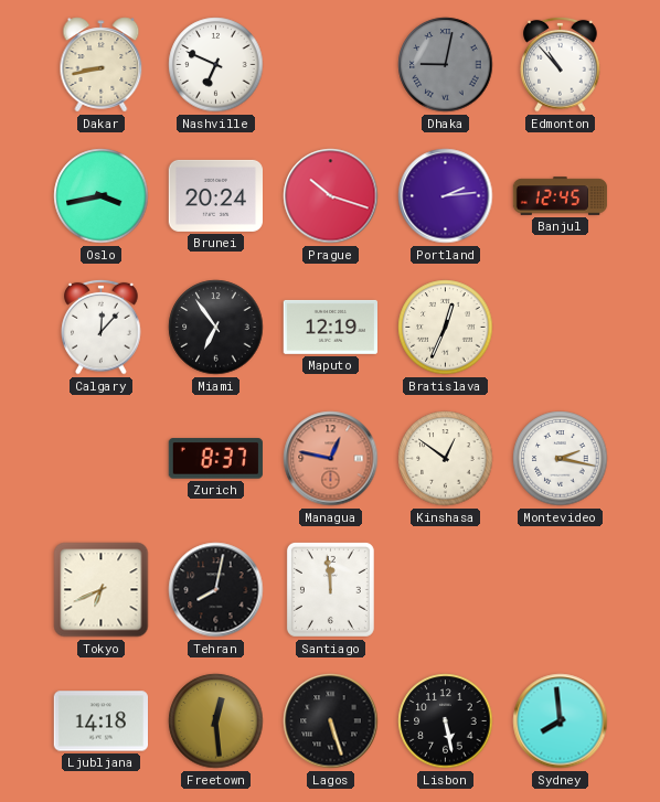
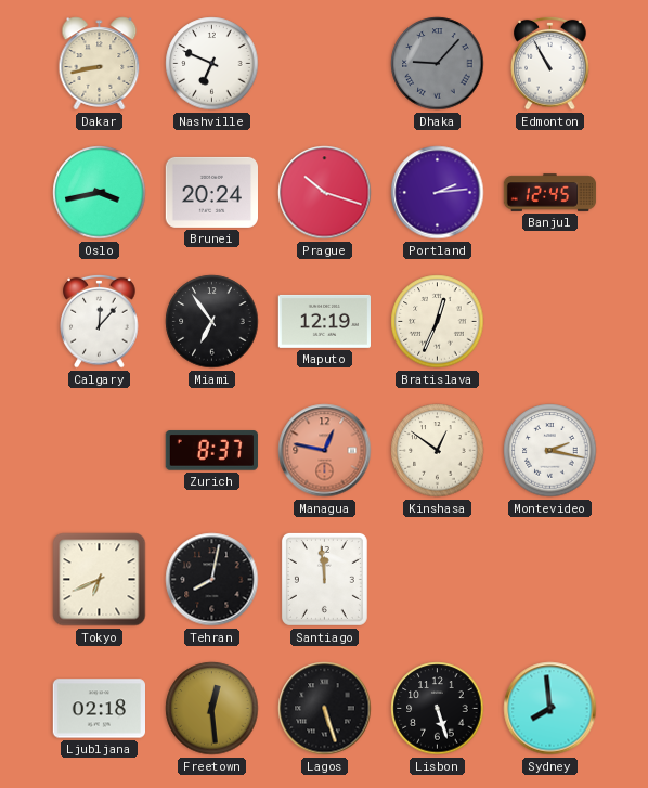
Dhaka: 9:02 -> 9:07
Edmonton: 10:53 -> 10:55
Ljubljana: 14:18 -> 02:18
Lisbon: 5:28 -> 5:27
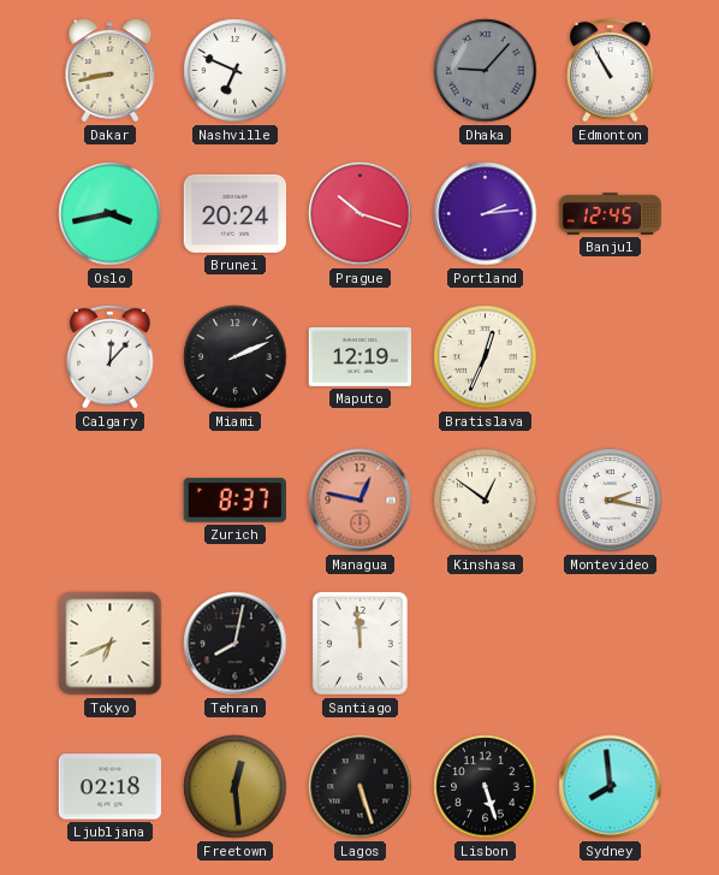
Miami: 6:54 -> 2:11
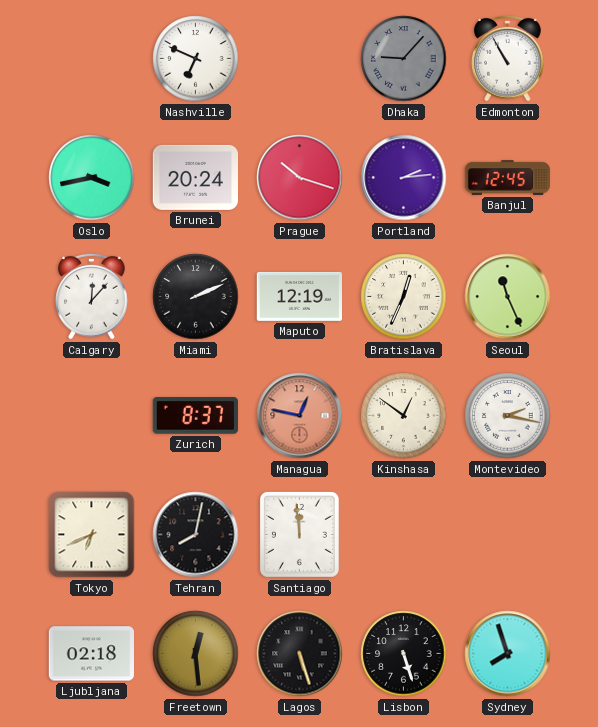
Dakar: 8:43 -> none
Seoul: none -> 11:26
Sydney: 7:59 -> 7:57
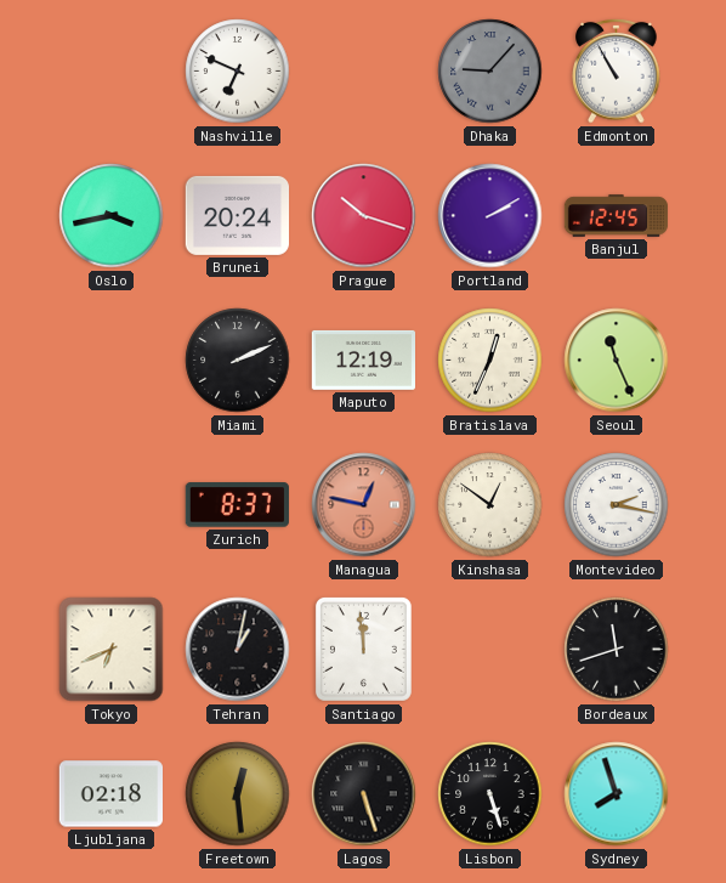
Portland: 2:14 -> 2:10
Calgary: 12:07 -> none
Tehran: 8:02 -> 1:02
Bordeaux: none -> 11:42
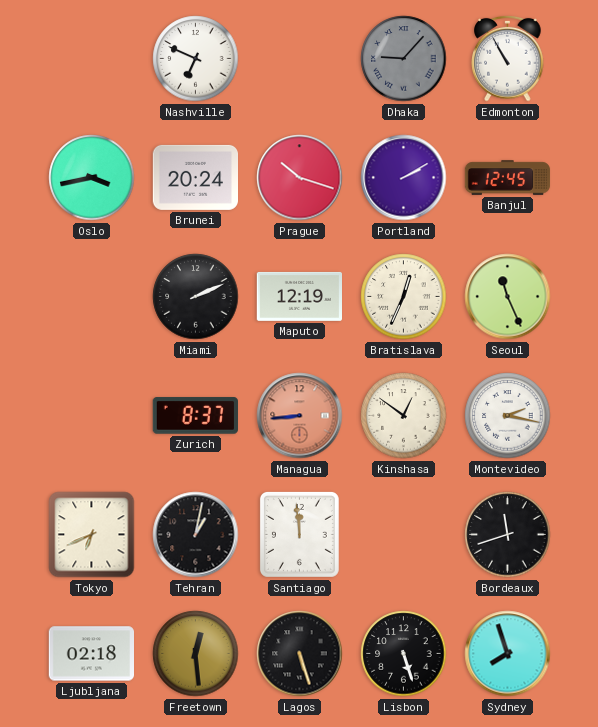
Managua: 12:47 -> 8:44
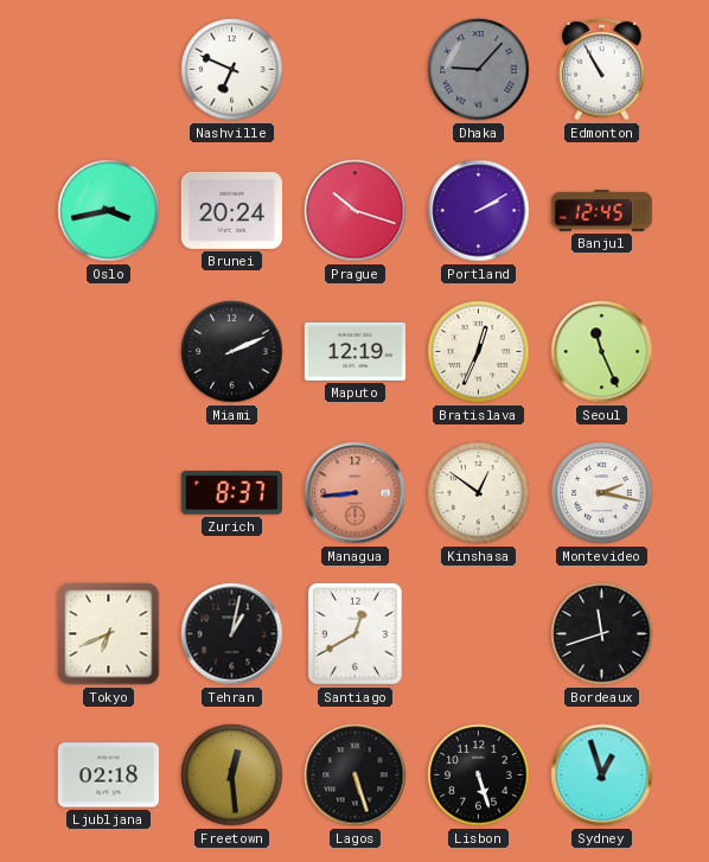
Santiago: 11:59 -> 12:40
Sydney: 7:57 -> 12:57
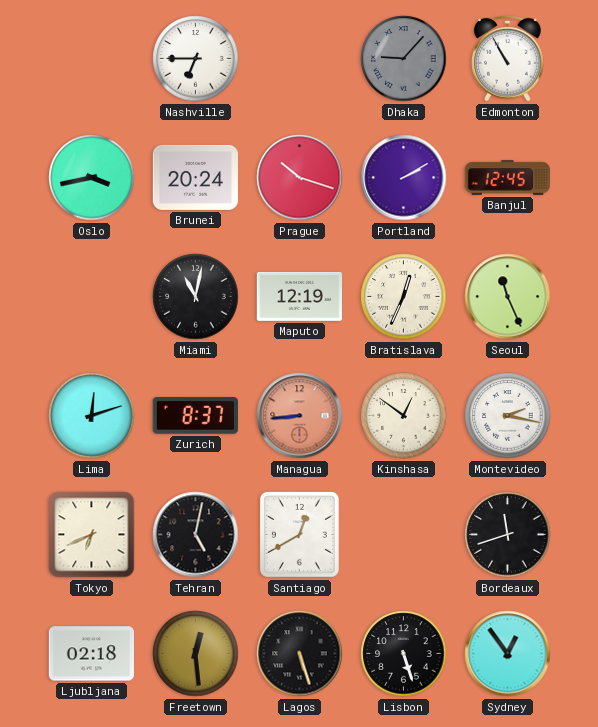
Nashville: 6:49 -> 6:45
Miami: 2:11 -> 11:02
Lima: none -> 12:12
Tehran: 1:02 -> 5:02
Sydney: 12:57 -> 12:54
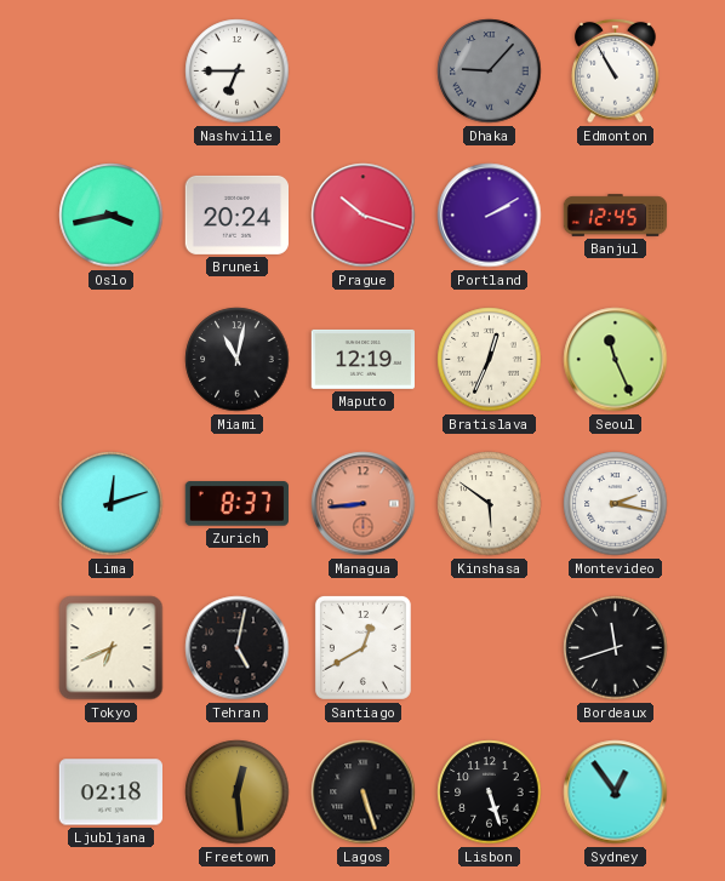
Kinshasa: 12:51 -> 5:51
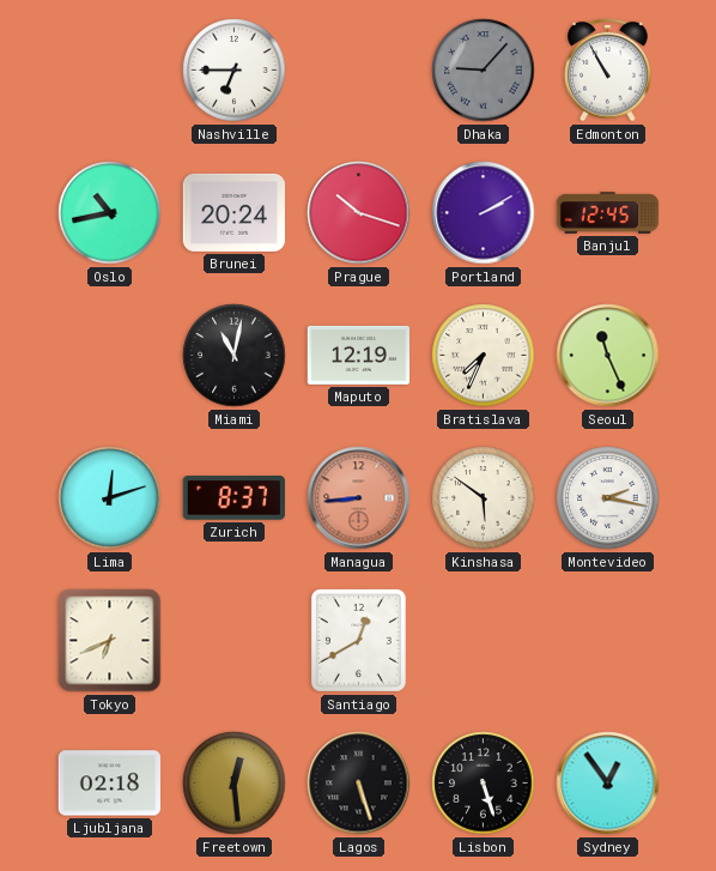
Oslo: 3:43 -> 10:43
Bratislava: 12:34 -> 7:34
Tehran: 5:02 -> none
Bordeaux: 11:42 -> none
